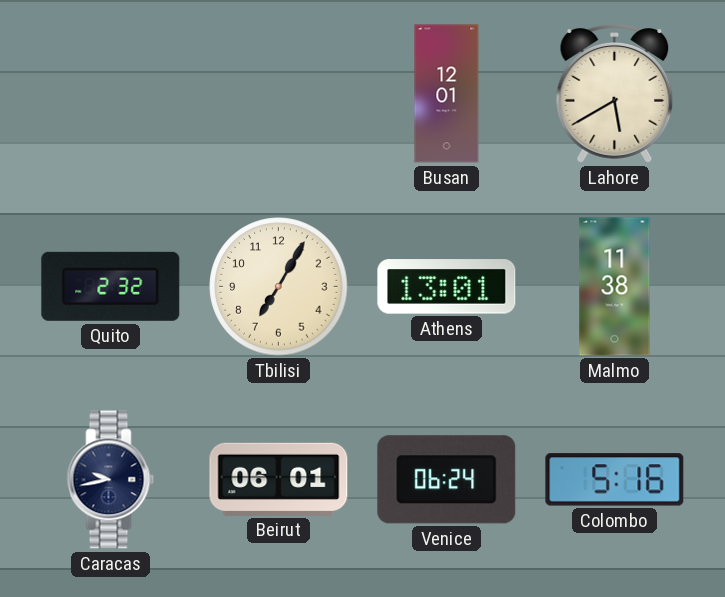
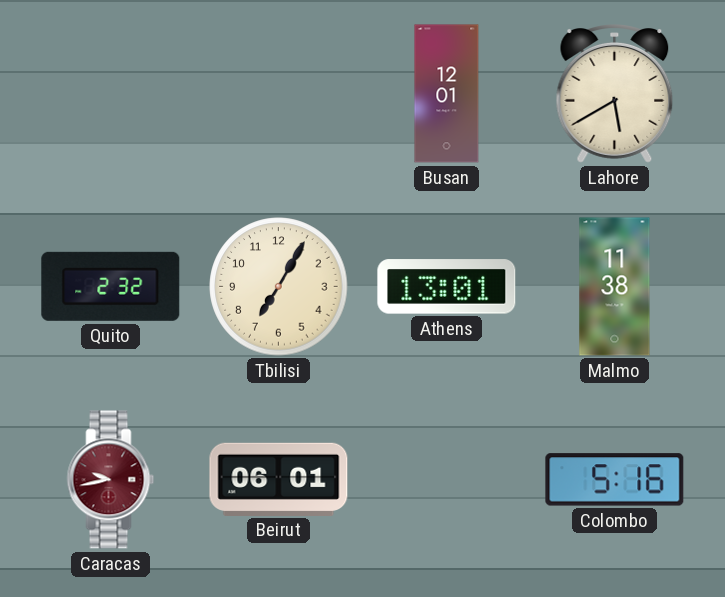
Caracas dial: navy -> burgundy
Venice: 06:24 -> none
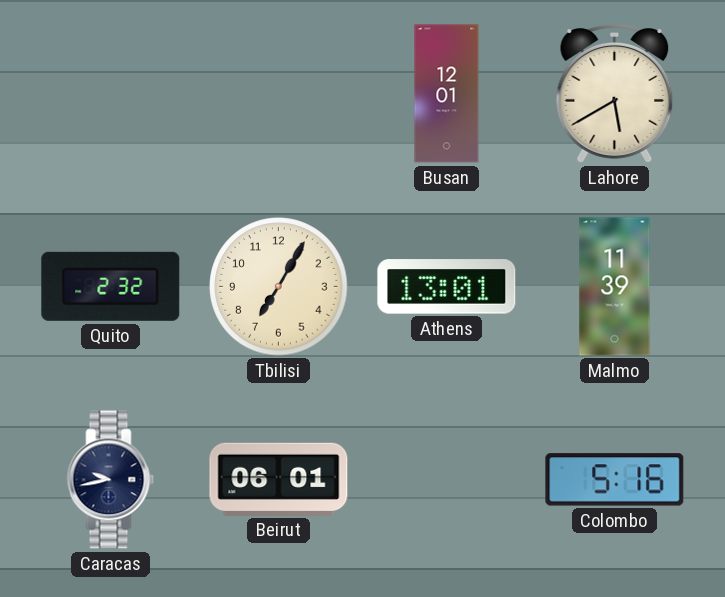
Malmo: 11:38 -> 11:39
Caracas dial: burgundy -> navy
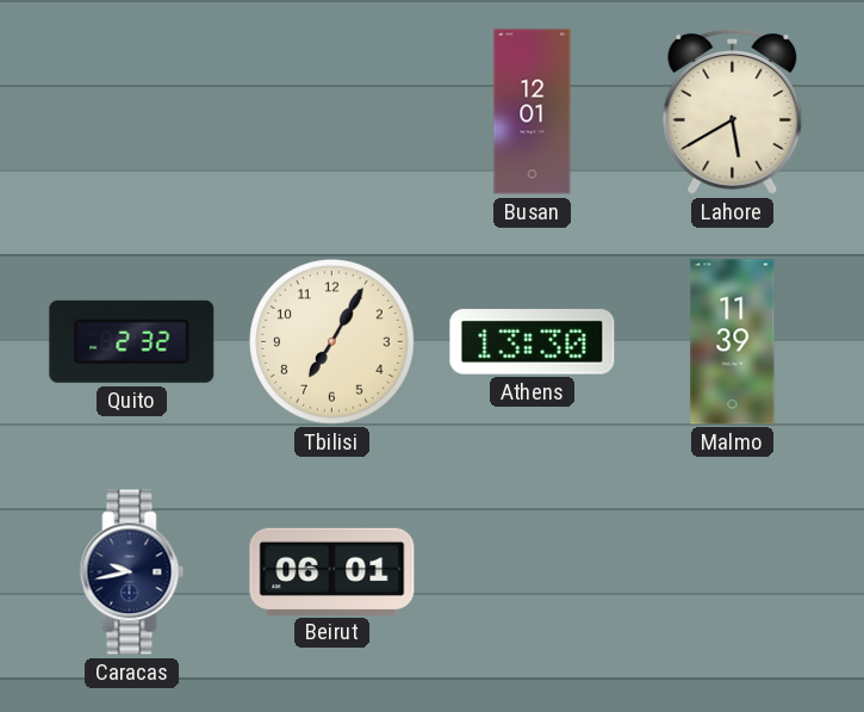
Athens: 13:01 -> 13:30
Colombo: 5:16 -> none
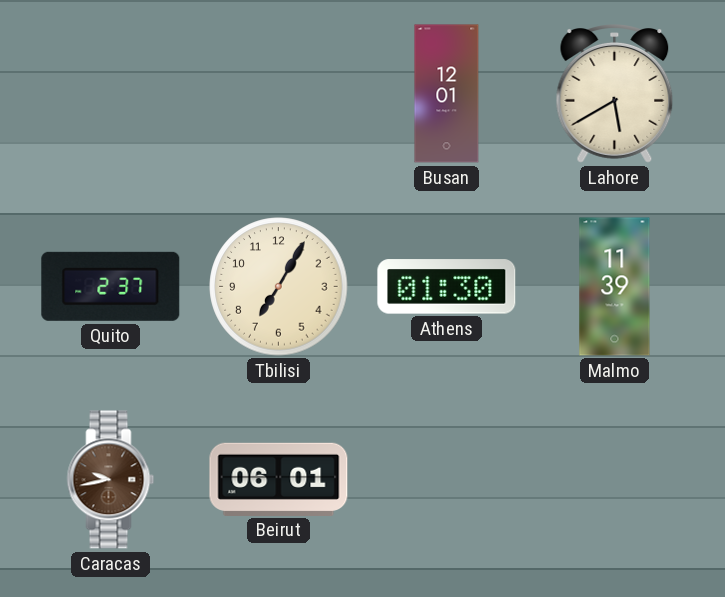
Quito: 2:32 -> 2:37
Athens: 13:30 -> 01:30
Caracas dial: navy -> brown
